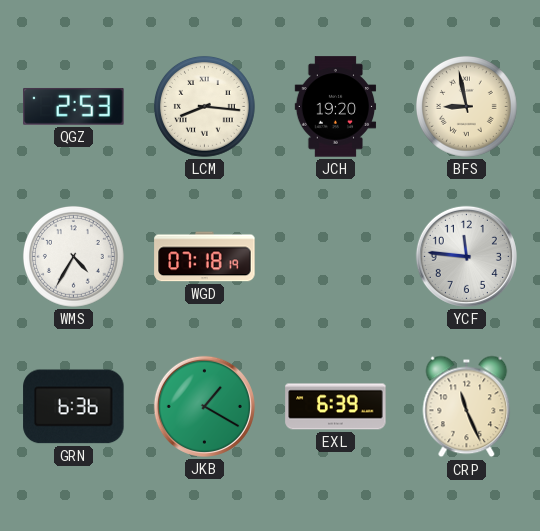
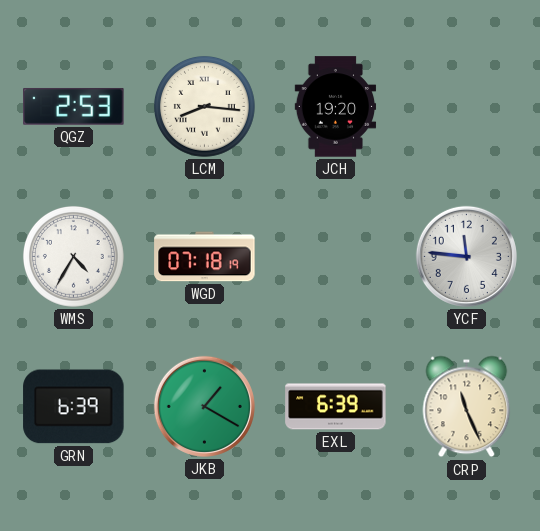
BFS: 8:58 -> none
GRN: 6:36 -> 6:39
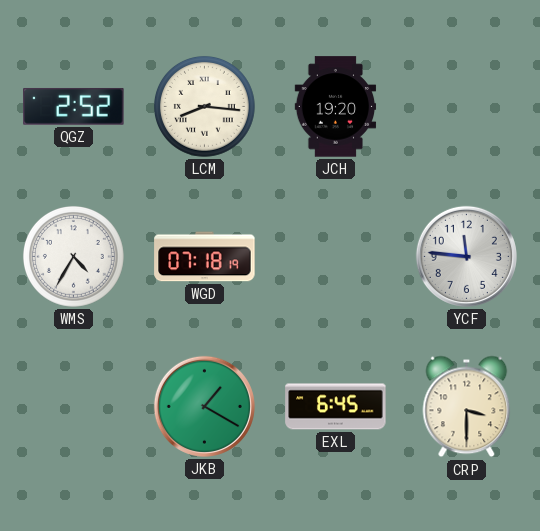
QGZ: 2:53 -> 2:52
GRN: 6:39 -> none
EXL: 6:39 -> 6:45
CRP: 11:26 -> 3:30
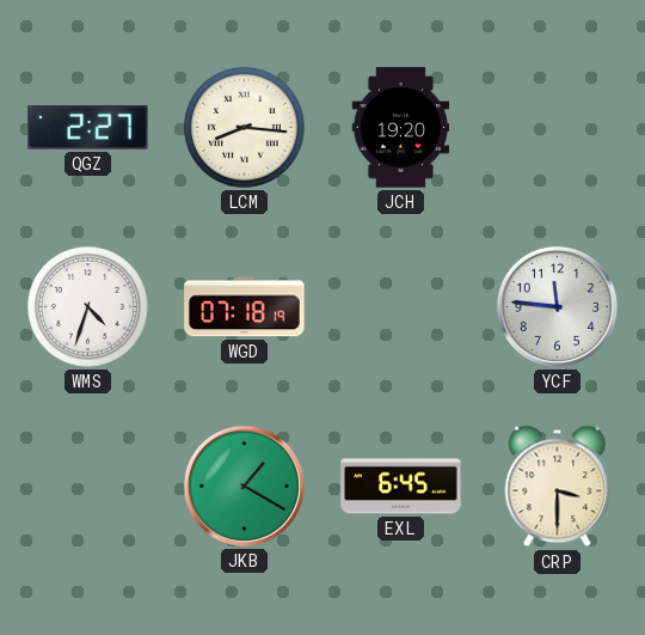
QGZ: 2:52 -> 2:27
WMS: 4:35 -> 4:33
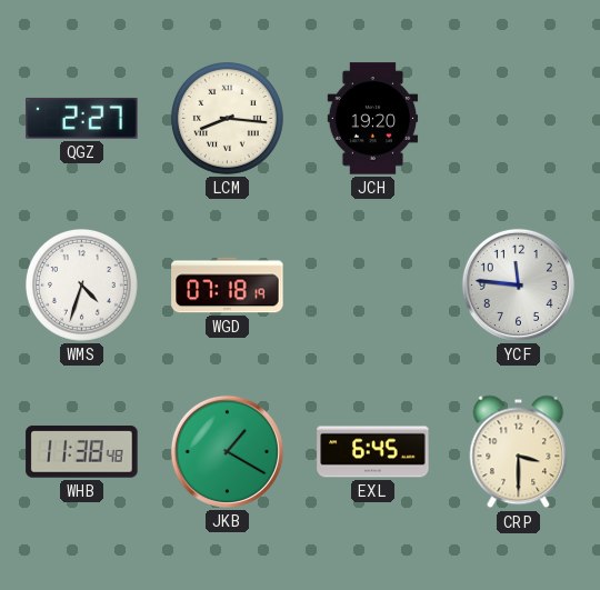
WHB: none -> 11:38
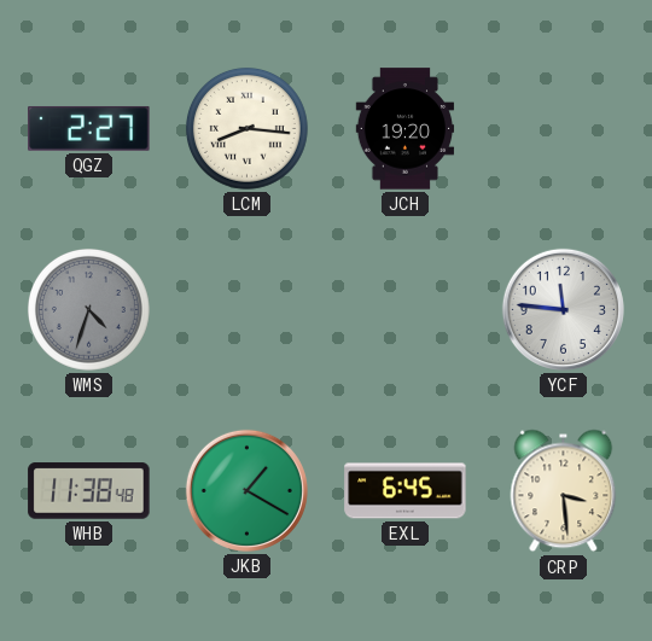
WMS dial: white -> grey
WGD: 07:18 -> none
CRP: 3:30 -> 3:29
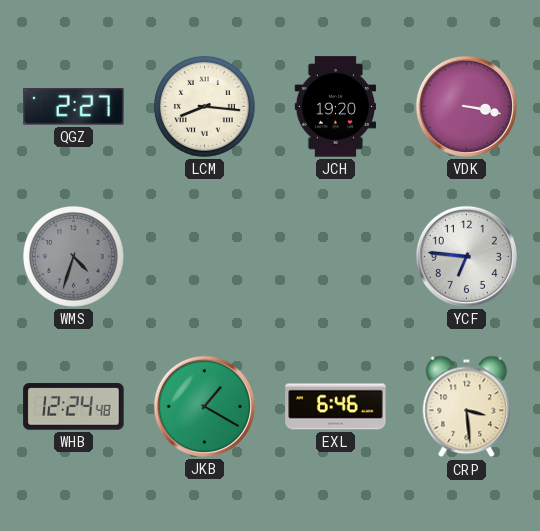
VDK: none -> 3:17
YCF: 11:46 -> 6:46
WHB: 11:38 -> 12:24
EXL: 6:45 -> 6:46
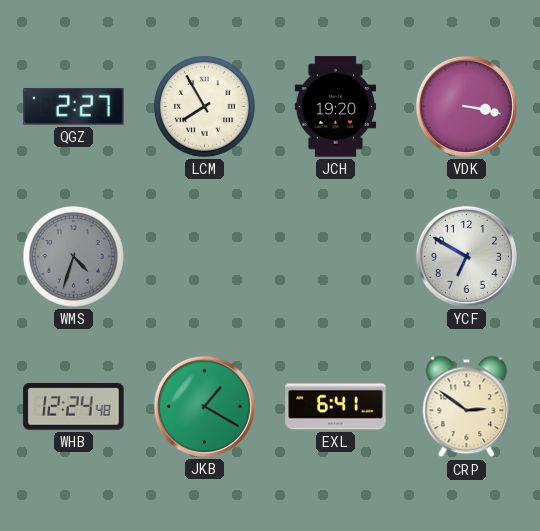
LCM: 8:16 -> 7:55
YCF: 6:46 -> 6:50
EXL: 6:46 -> 6:41
CRP: 3:29 -> 2:51
